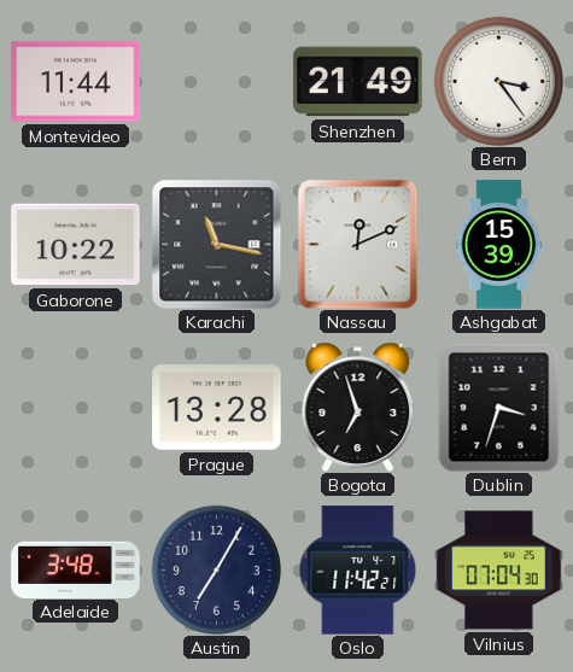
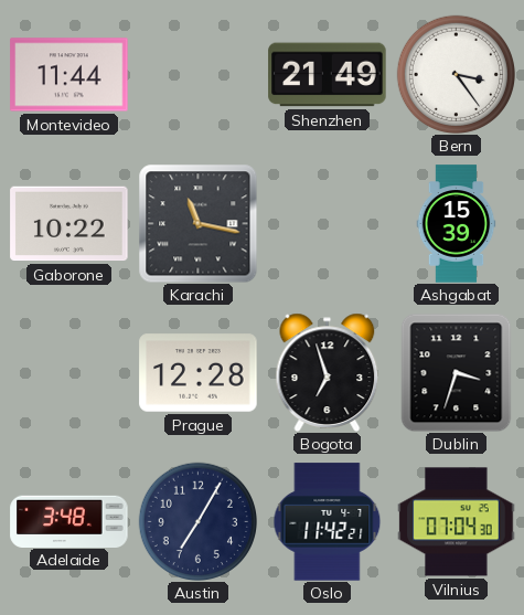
Nassau: 12:11 -> none
Prague: 13:28 -> 12:28
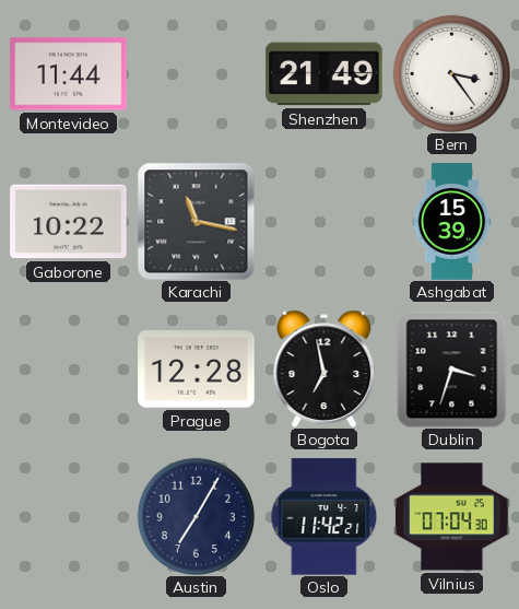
Bogota: 6:57 -> 6:58
Adelaide: 3:48 -> none
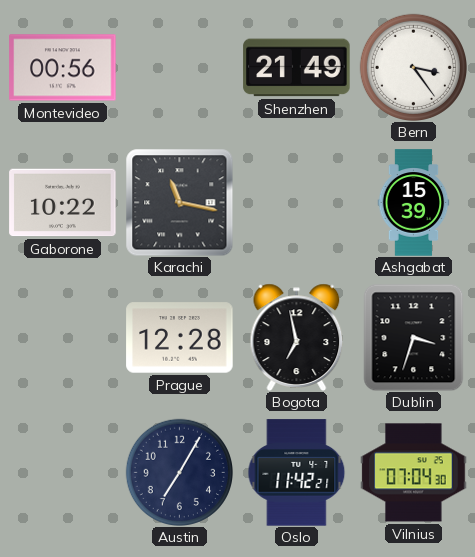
Montevideo: 11:44 -> 00:56
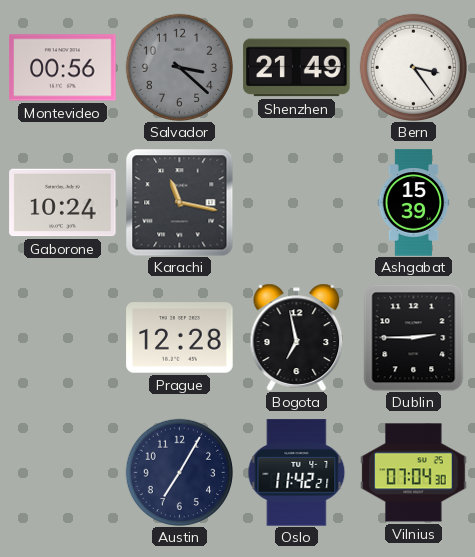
Salvador: none -> 3:22
Gaborone: 10:22 -> 10:24
Dublin: 3:33 -> 2:45
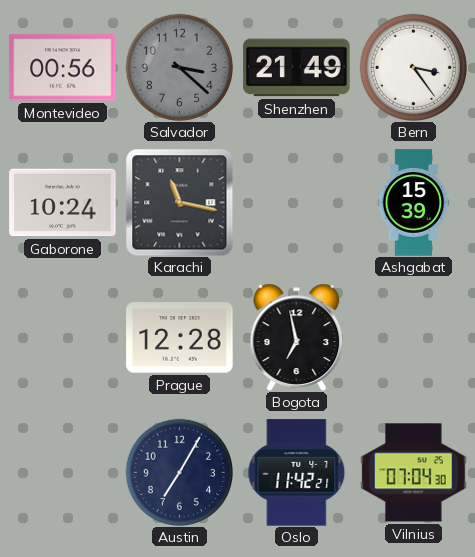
Dublin: 2:45 -> none
